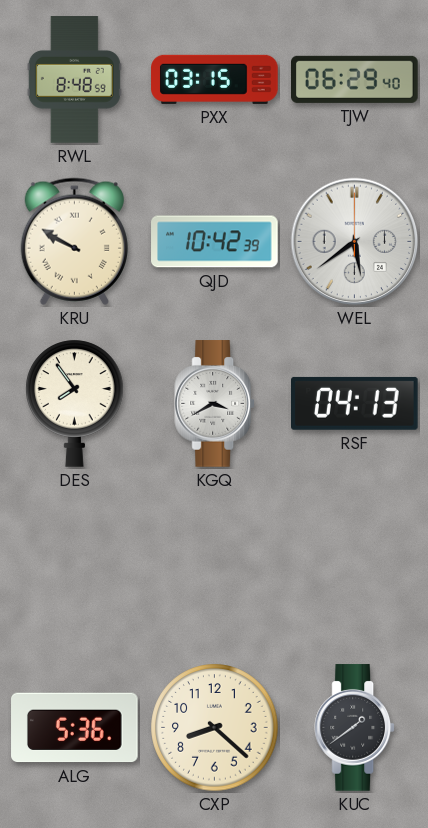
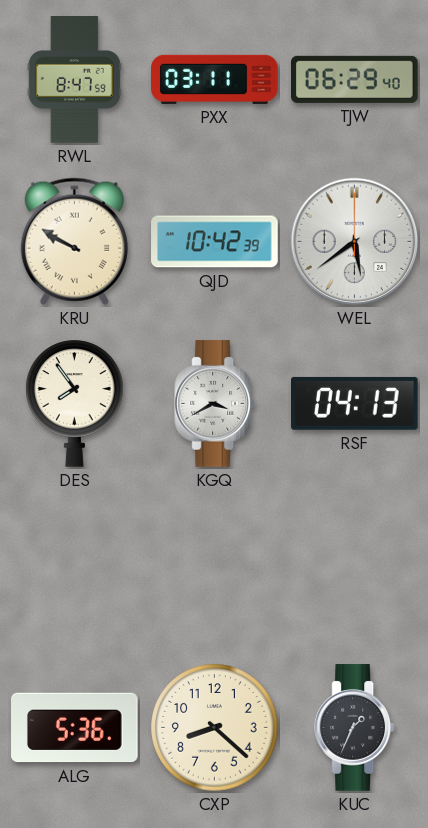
RWL: 8:48 -> 8:47
PXX: 03:15 -> 03:11
KUC: 1:39 -> 1:34
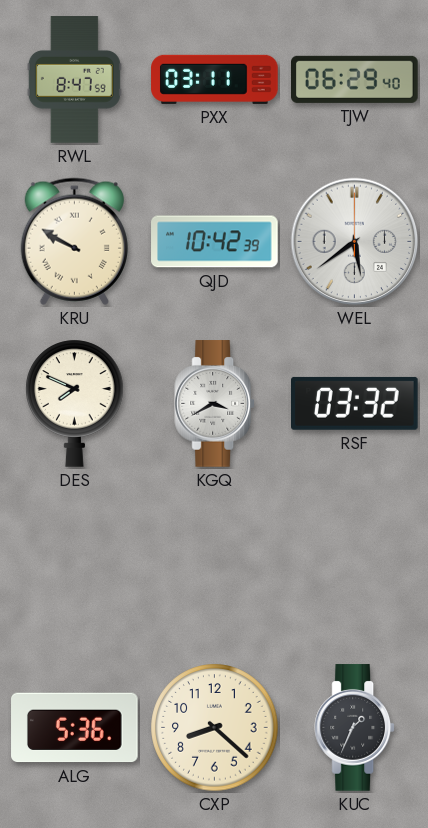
DES: 7:54 -> 7:49
RSF: 04:13 -> 03:32
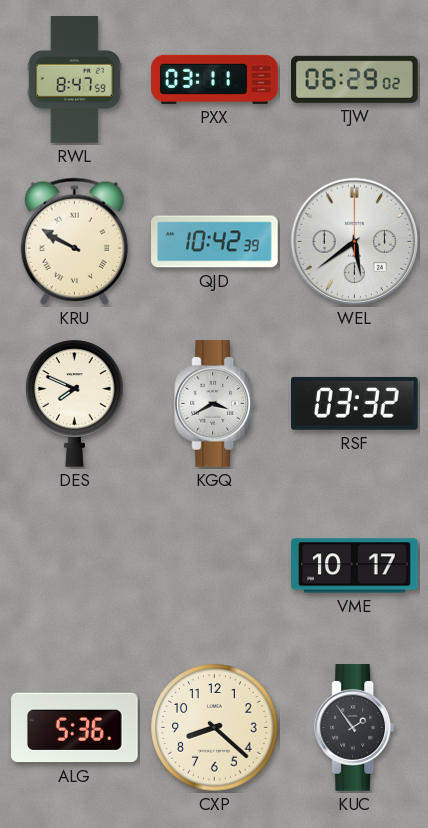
TJW: 06:29:40 -> 06:29:02
VME: none -> 10:17
KUC: 1:34 -> 1:54
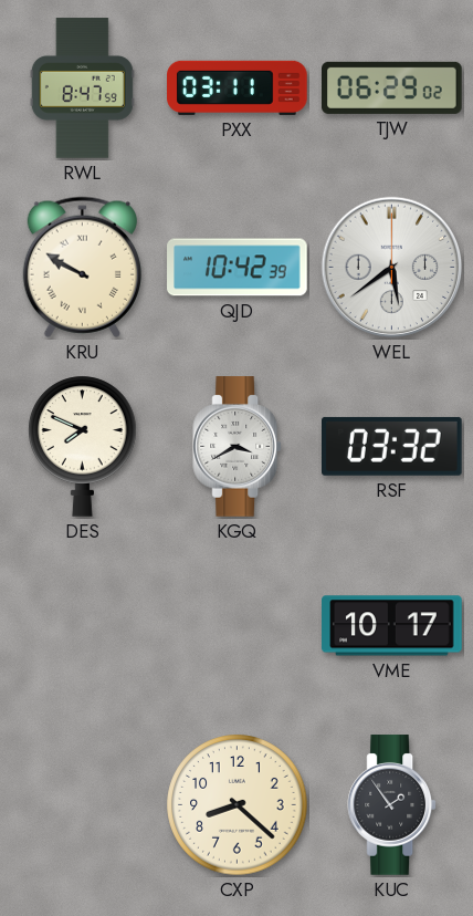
ALG: 5:36 -> none
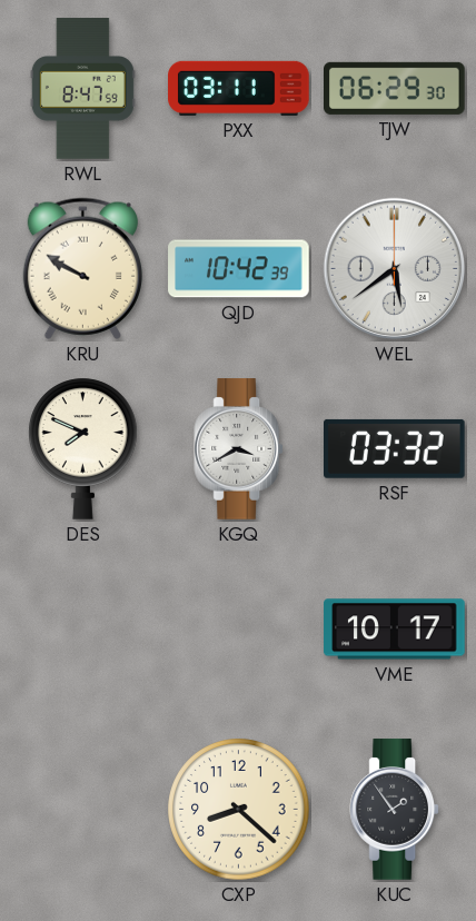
TJW: 06:29:02 -> 06:29:30
